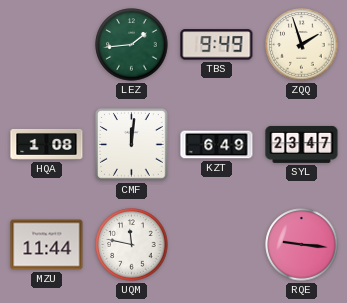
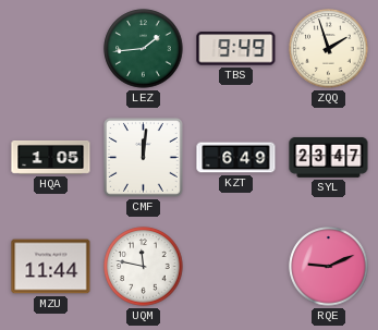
HQA: 1:08 -> 1:05
RQE: 9:16 -> 9:11
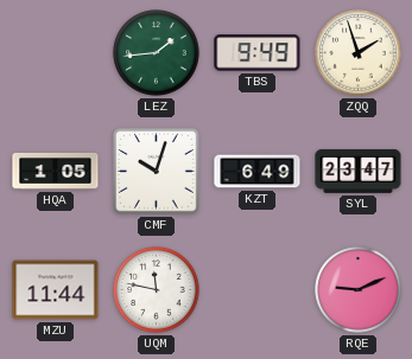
CMF: 12:01 -> 10:03
